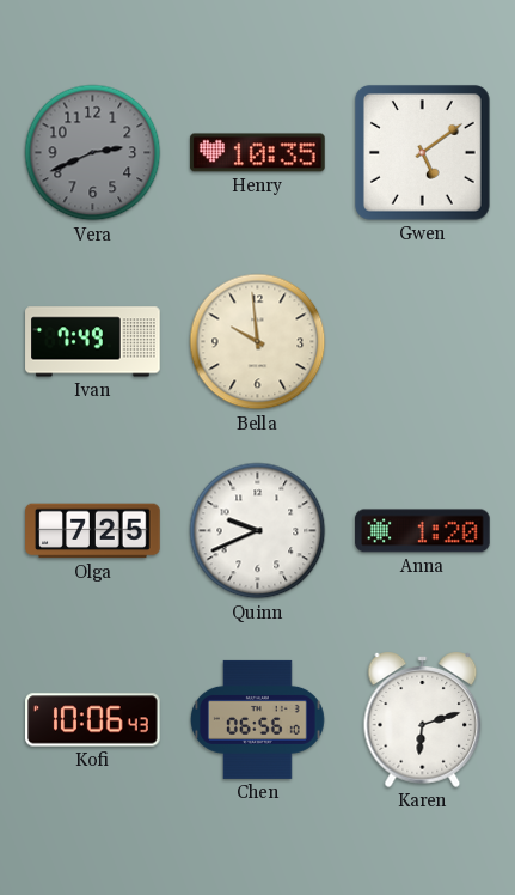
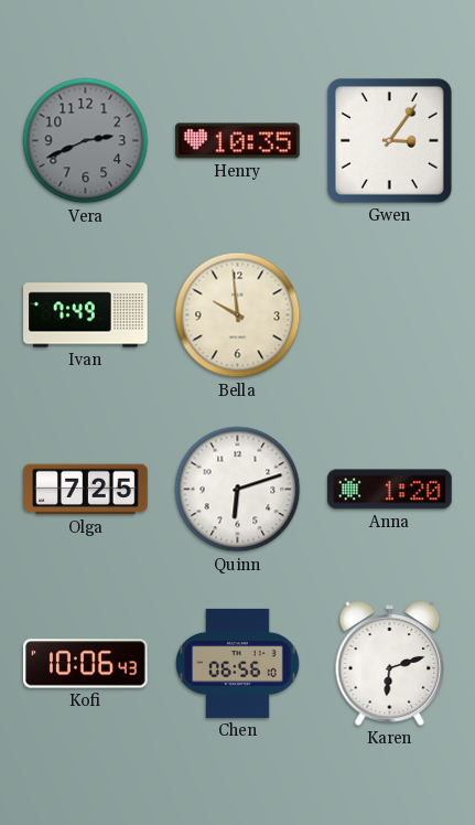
Gwen: 5:09 -> 3:06
Quinn: 9:41 -> 6:12
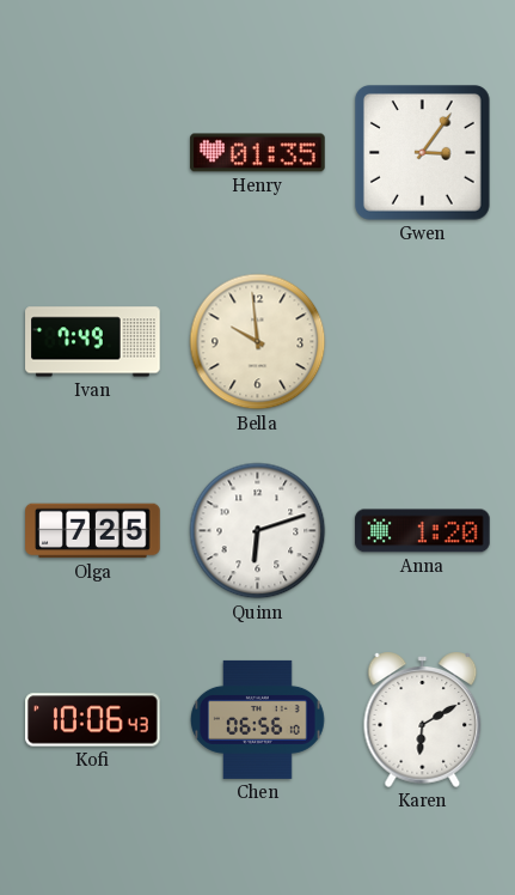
Vera: 2:41 -> none
Henry: 10:35 -> 01:35
Karen: 6:12 -> 6:10
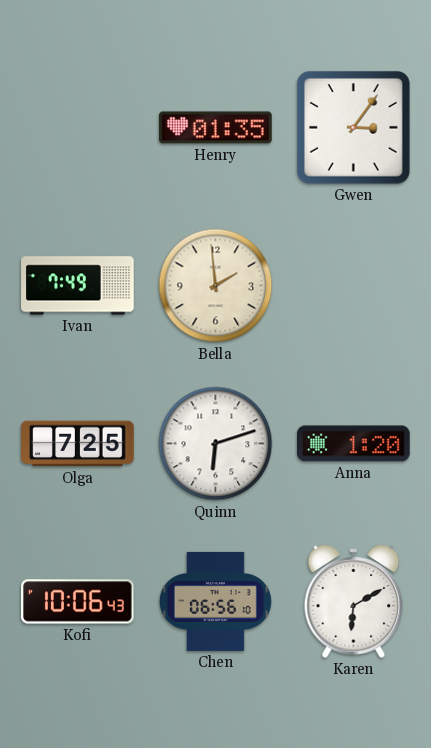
Bella: 9:59 -> 1:59
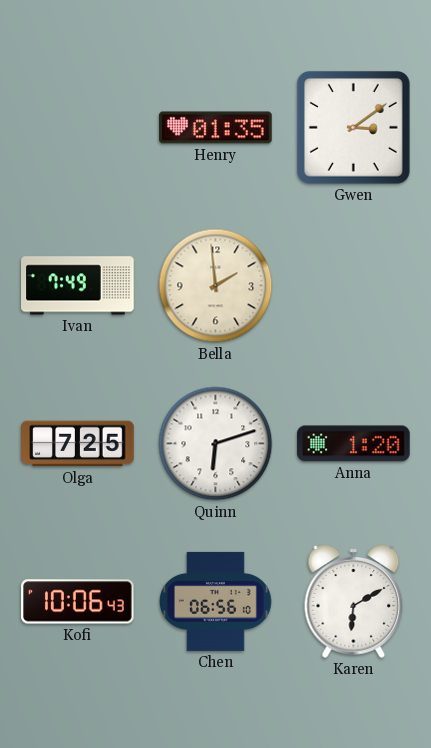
Gwen: 3:06 -> 3:09
